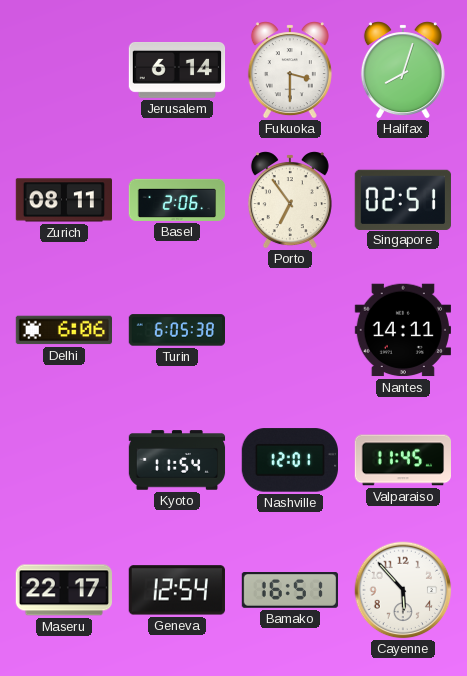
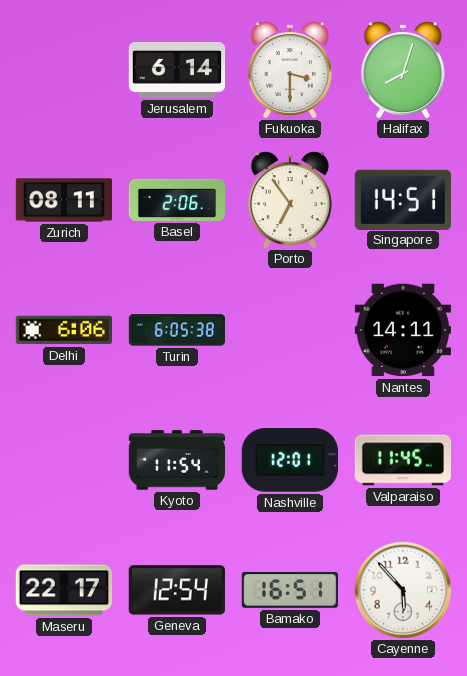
Singapore: 02:51 -> 14:51
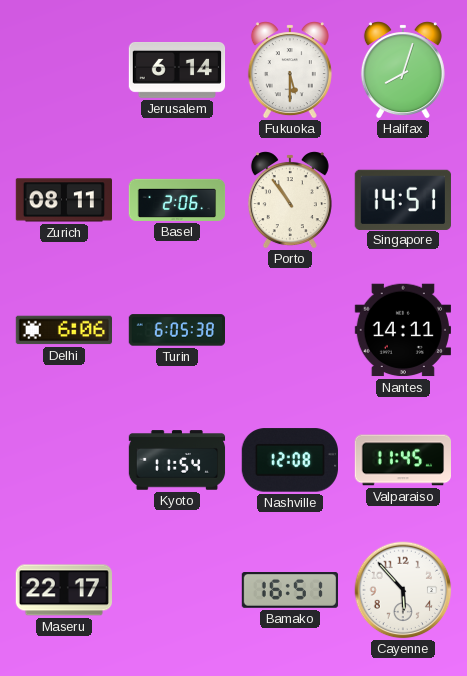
Fukuoka: 3:30 -> 5:30
Porto: 6:54 -> 10:54
Nashville: 12:01 -> 12:08
Geneva: 12:54 -> none
